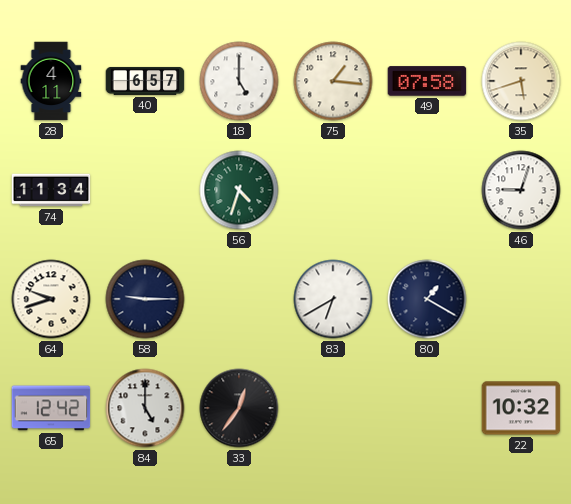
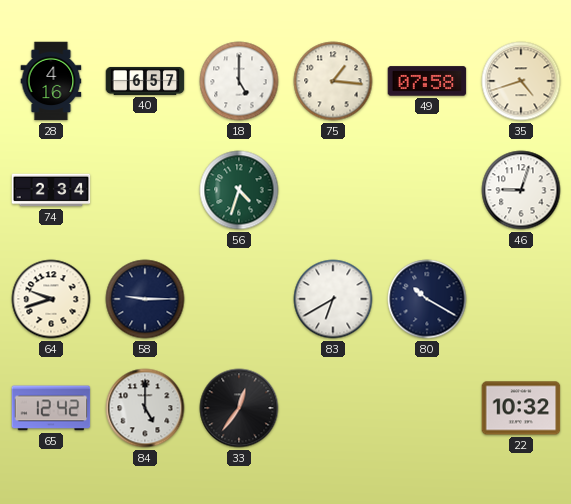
28: 4:11 -> 4:16
35: 5:42 -> 4:42
74: 11:34 -> 2:34
80: 1:20 -> 10:20
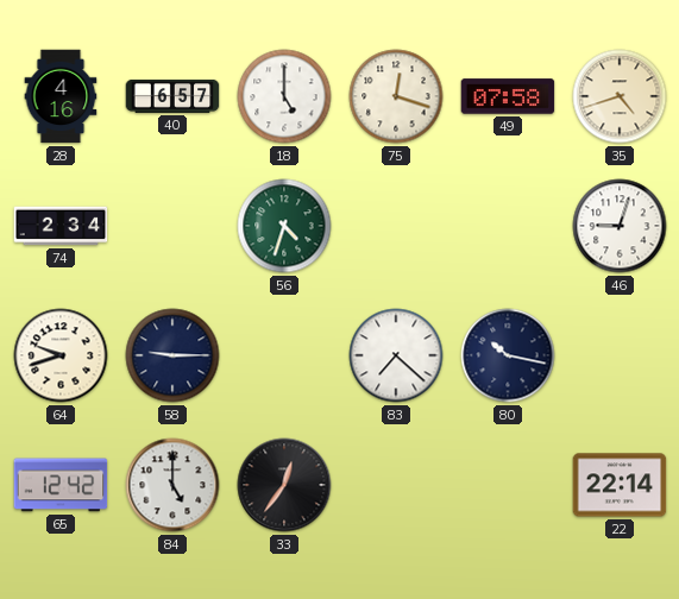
75: 1:16 -> 12:18
83: 6:40 -> 7:22
80: 10:20 -> 10:17
22: 10:32 -> 22:14
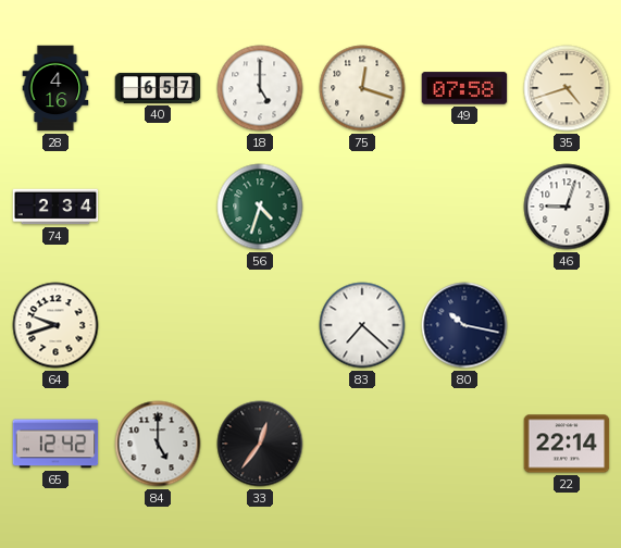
58: 9:15 -> none
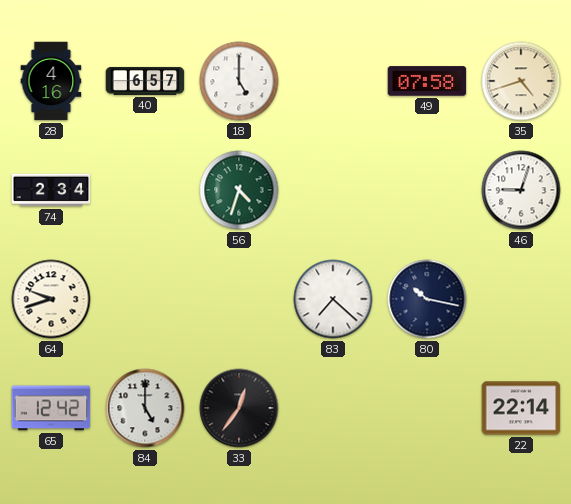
75: 12:18 -> none
